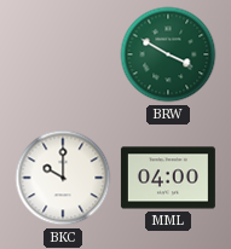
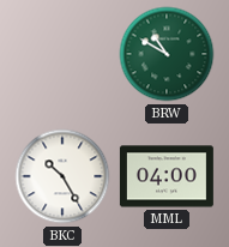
BRW: 3:50 -> 10:50
BKC: 10:00 -> 10:25
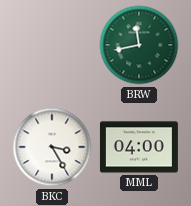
BRW: 10:50 -> 11:43
BKC: 10:25 -> 3:25
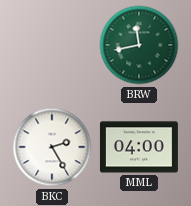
BKC: 3:25 -> 2:25
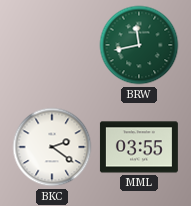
BKC: 2:25 -> 2:21
MML: 04:00 -> 03:55
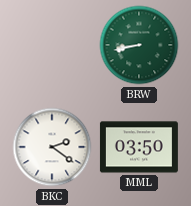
BRW: 11:43 -> 8:43
MML: 03:55 -> 03:50
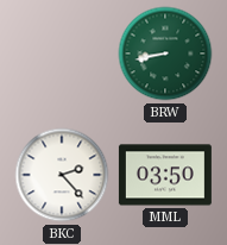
BKC: 2:21 -> 2:23
